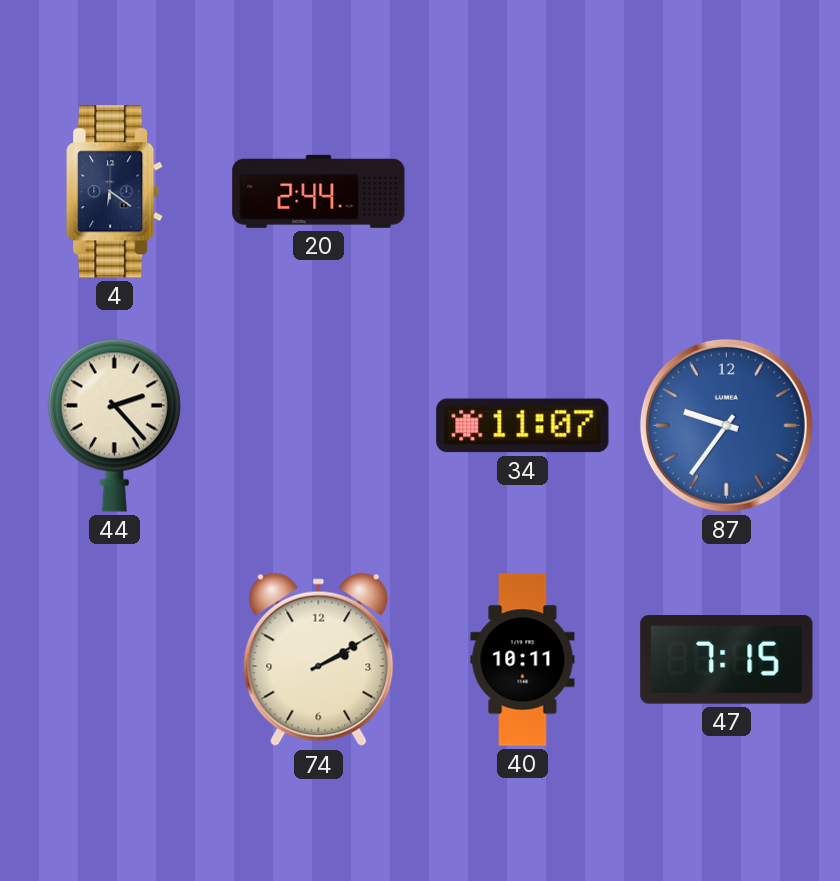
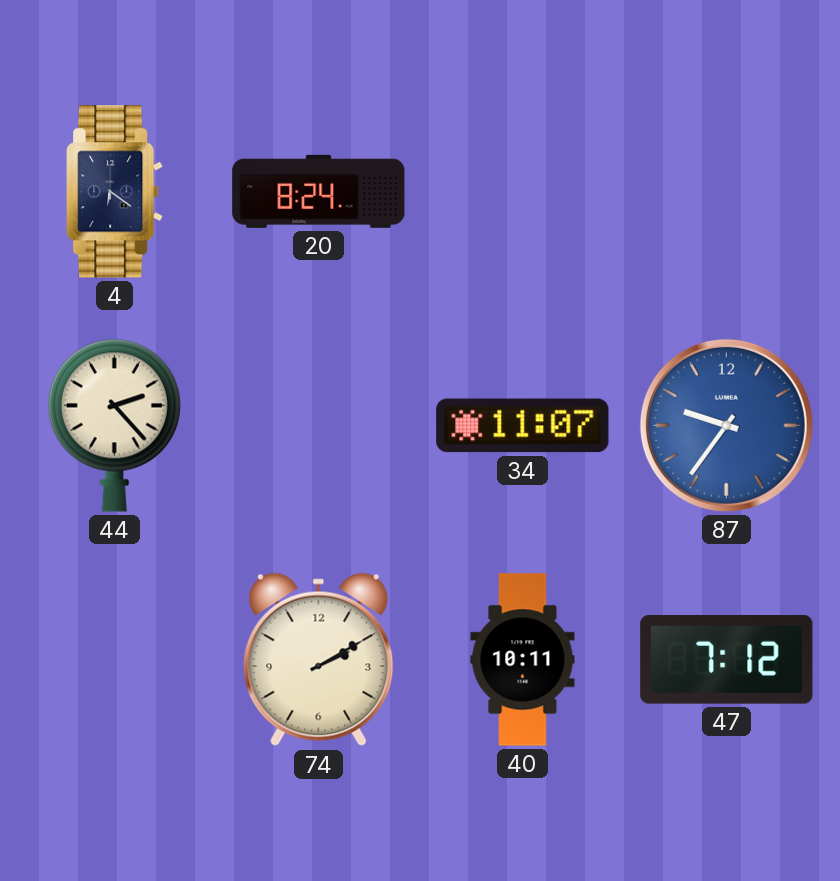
20: 2:44 -> 8:24
47: 7:15 -> 7:12
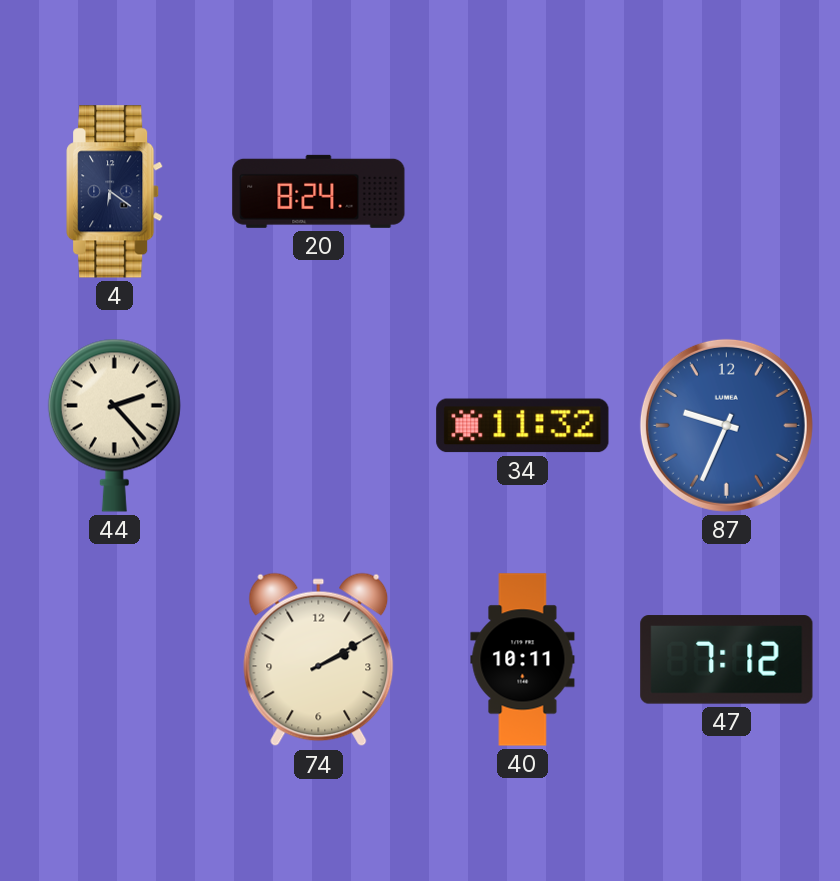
34: 11:07 -> 11:32
87: 9:36 -> 9:34
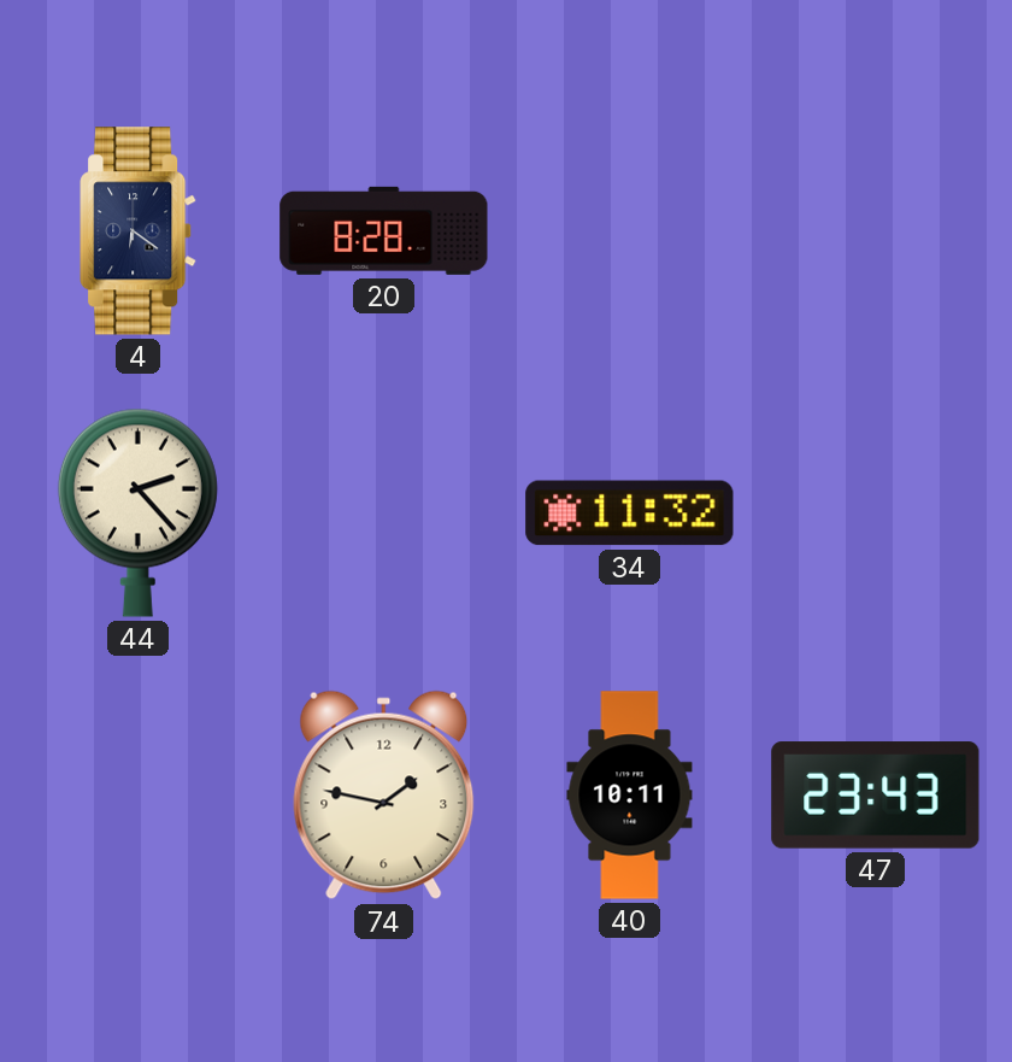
20: 8:24 -> 8:28
87: 9:34 -> none
74: 2:10 -> 1:47
47: 7:12 -> 23:43
